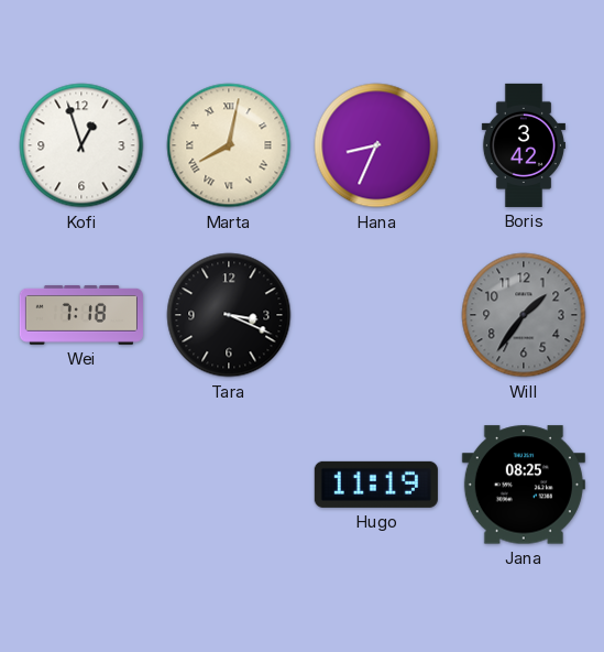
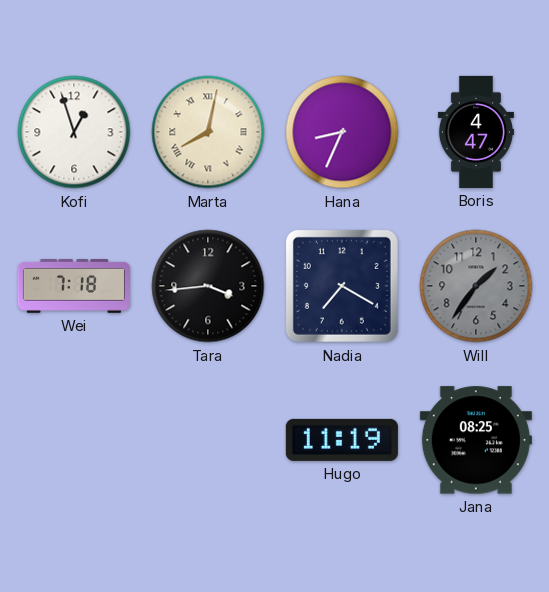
Boris: 3:42 -> 4:47
Tara: 3:19 -> 3:44
Nadia: none -> 7:20
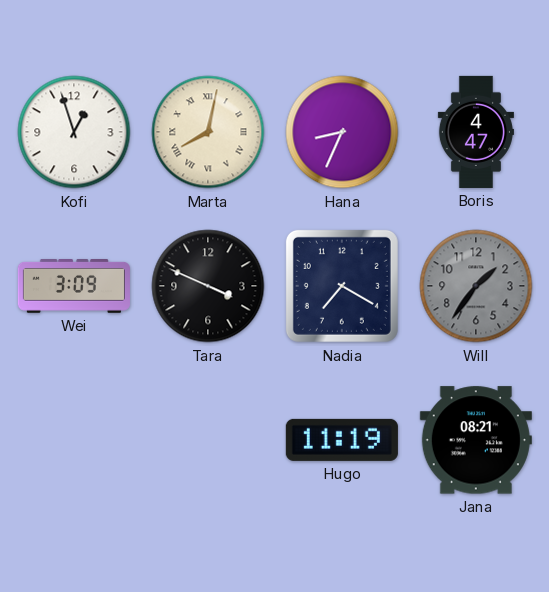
Wei: 7:18 -> 3:09
Tara: 3:44 -> 3:49
Jana: 08:25 -> 08:21
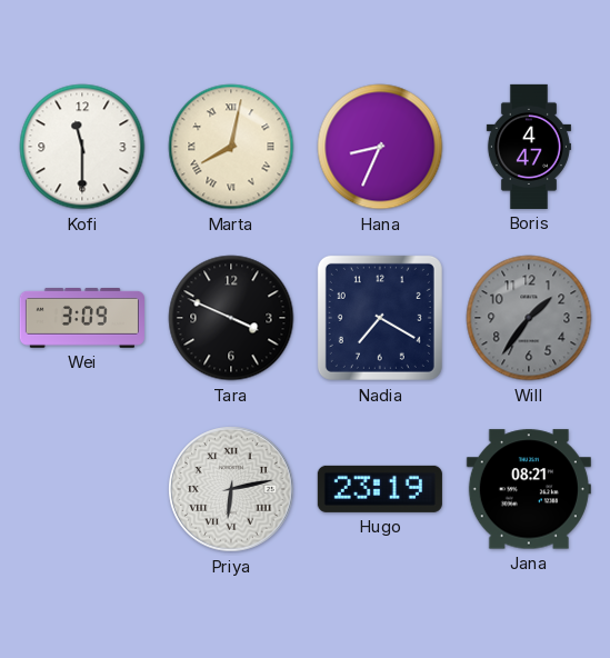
Kofi: 12:57 -> 11:30
Priya: none -> 6:13
Hugo: 11:19 -> 23:19
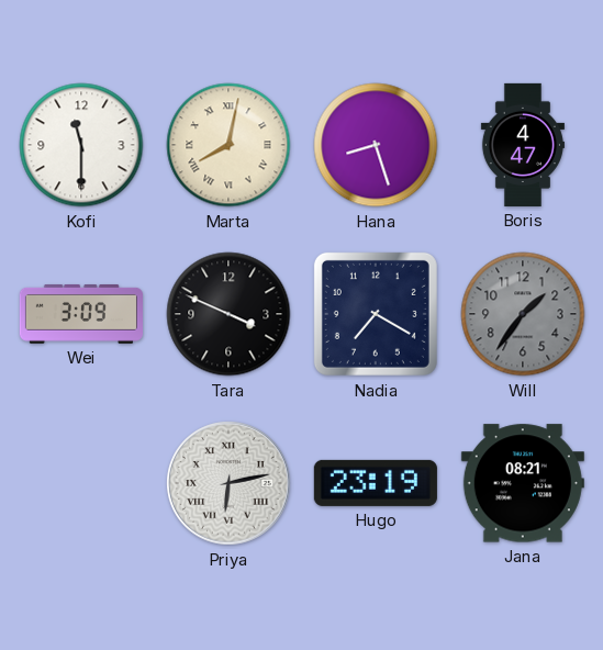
Hana: 8:34 -> 8:27
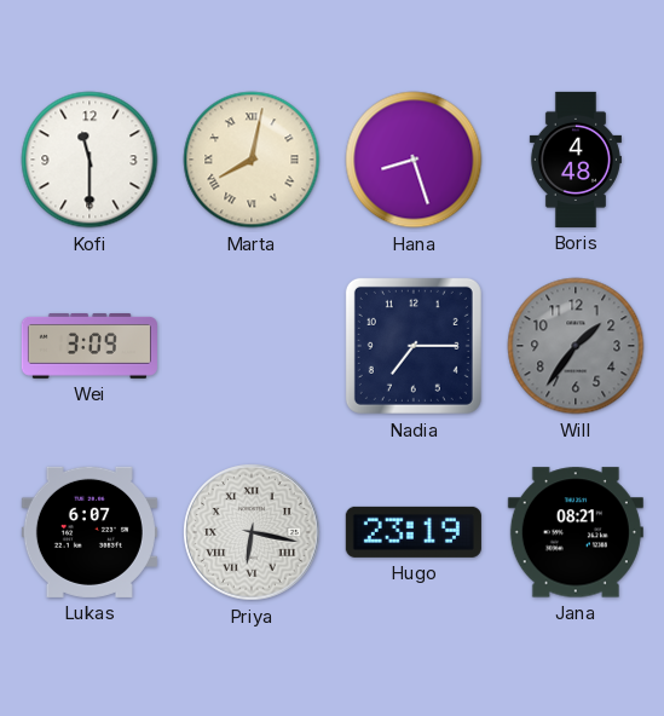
Boris: 4:47 -> 4:48
Tara: 3:49 -> none
Nadia: 7:20 -> 7:15
Lukas: none -> 6:07
Priya: 6:13 -> 6:17
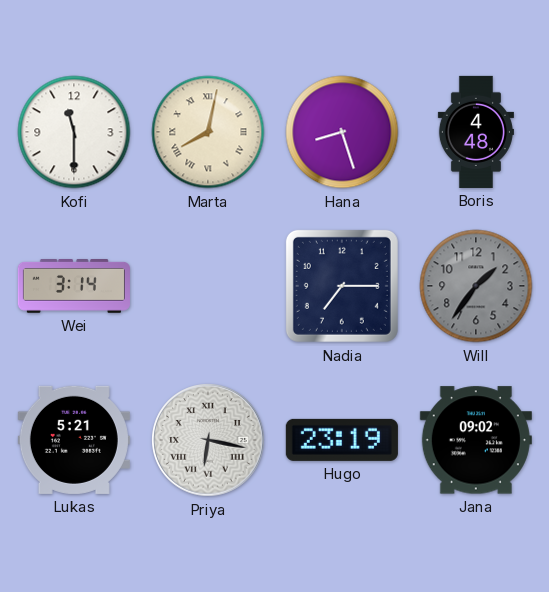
Wei: 3:09 -> 3:14
Lukas: 6:07 -> 5:21
Jana: 08:21 -> 09:02
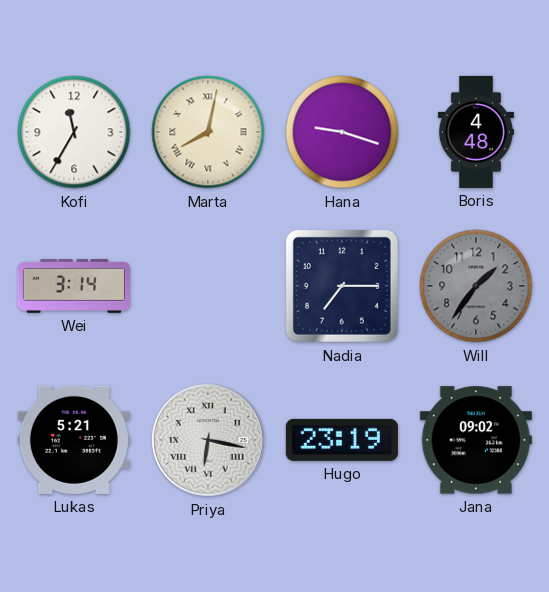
Kofi: 11:30 -> 11:35
Hana: 8:27 -> 9:18
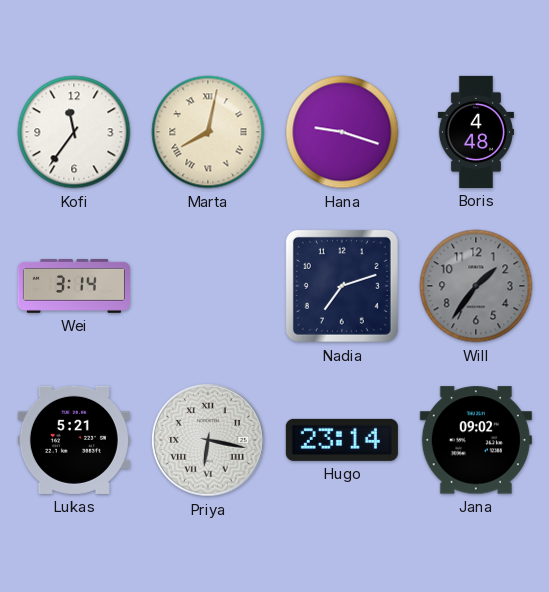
Kofi: 11:35 -> 11:36
Nadia: 7:15 -> 7:12
Hugo: 23:19 -> 23:14
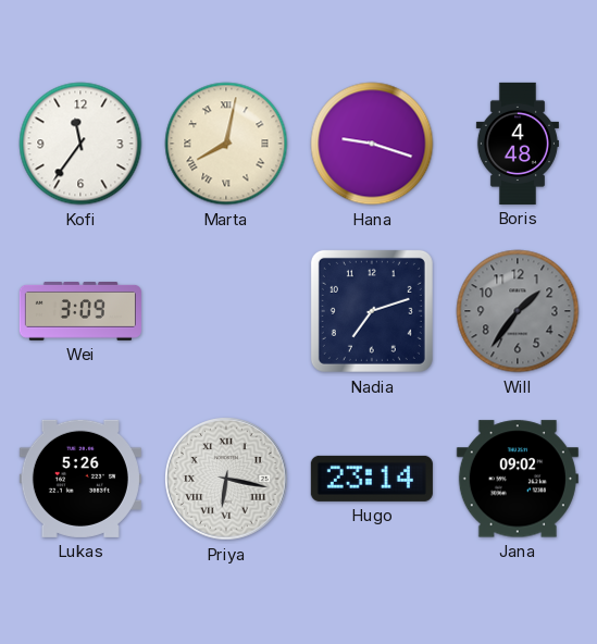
Wei: 3:14 -> 3:09
Lukas: 5:21 -> 5:26
